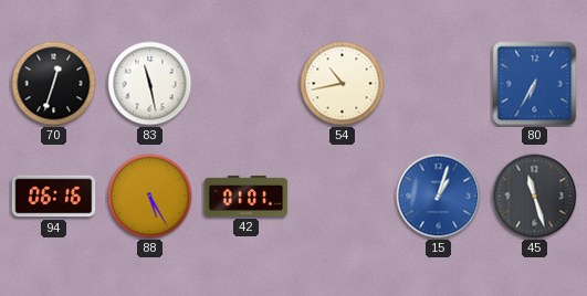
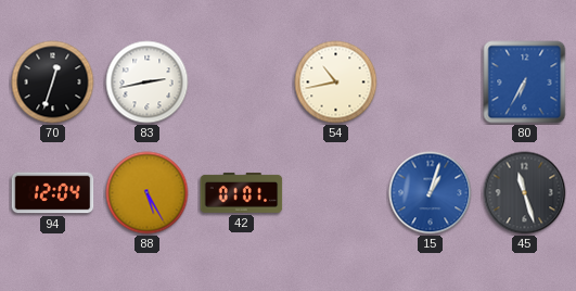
83: 11:28 -> 2:43
94: 06:16 -> 12:04
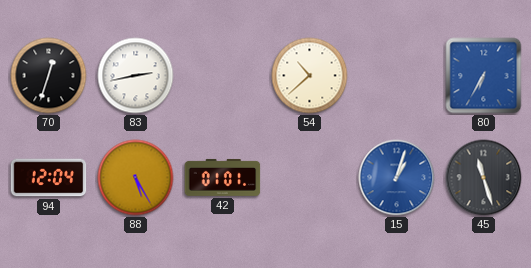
54: 10:43 -> 10:38
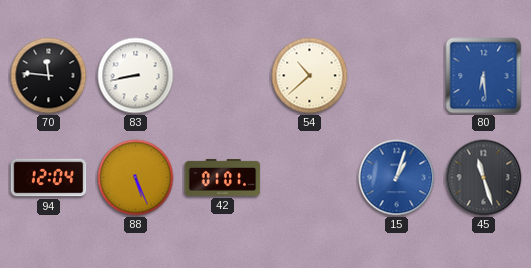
70: 12:33 -> 11:46
83: 2:43 -> 8:43
80: 6:35 -> 6:29
88: 5:25 -> 5:26
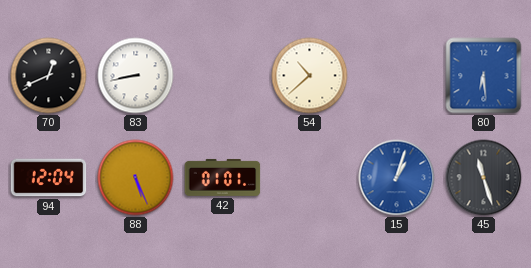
70: 11:46 -> 12:41
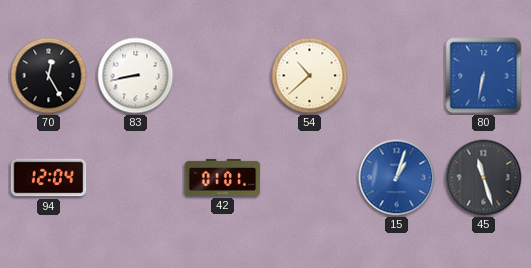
70: 12:41 -> 12:25
80: 6:29 -> 6:32
88: 5:26 -> none
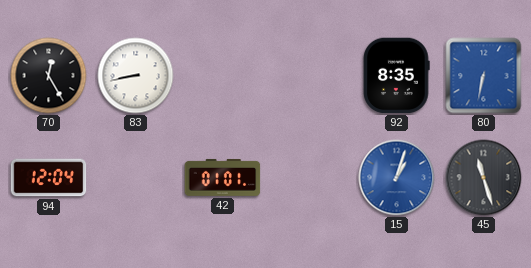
54: 10:38 -> none
92: none -> 8:35
